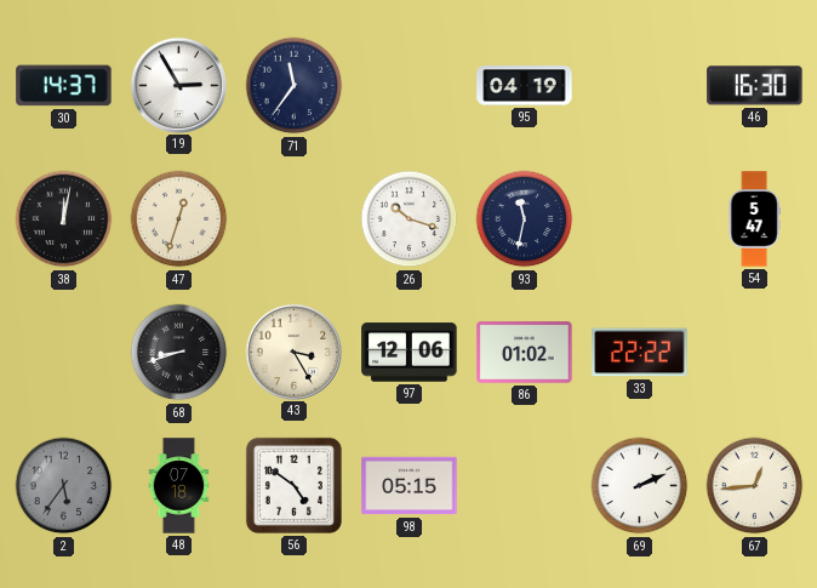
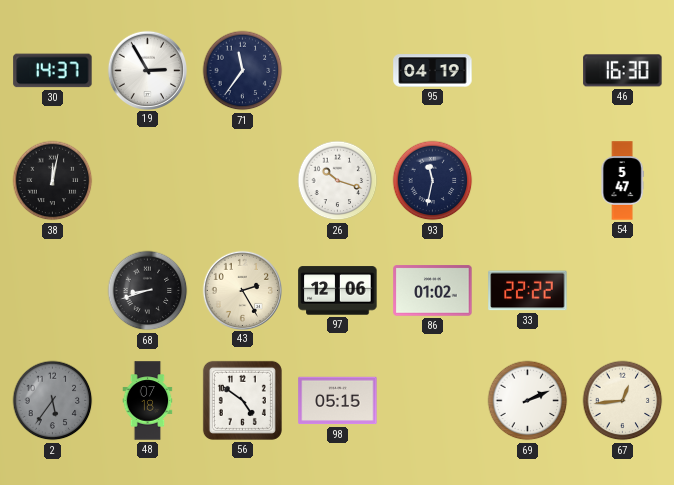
47: 12:33 -> none
43: 3:25 -> 2:25
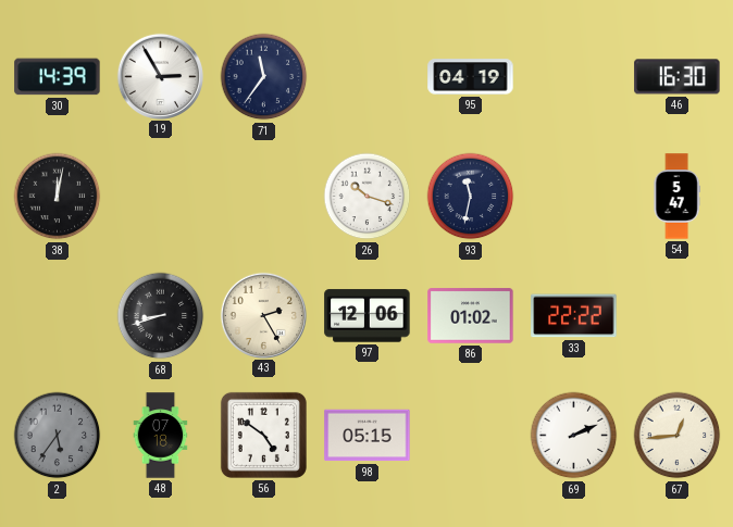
30: 14:37 -> 14:39
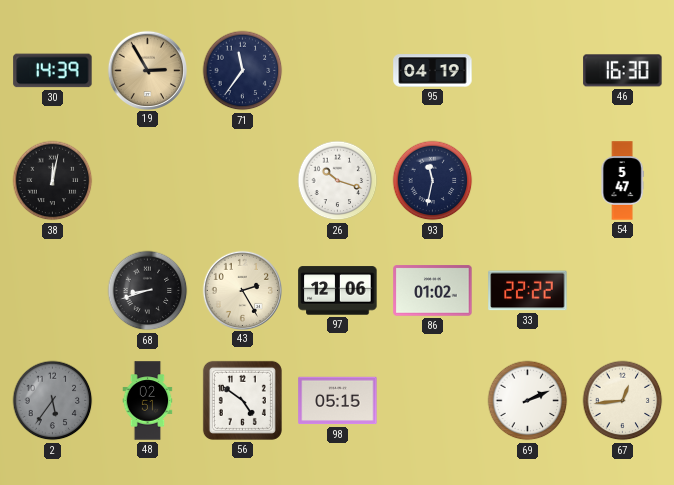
19 dial: white -> champagne
48: 07:18 -> 02:51
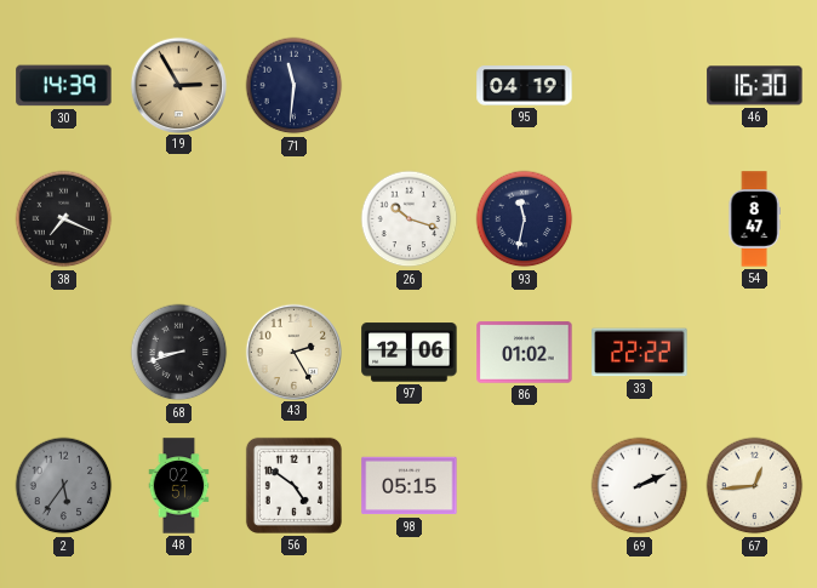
71: 11:36 -> 11:31
38: 12:02 -> 7:19
54: 5:47 -> 8:47
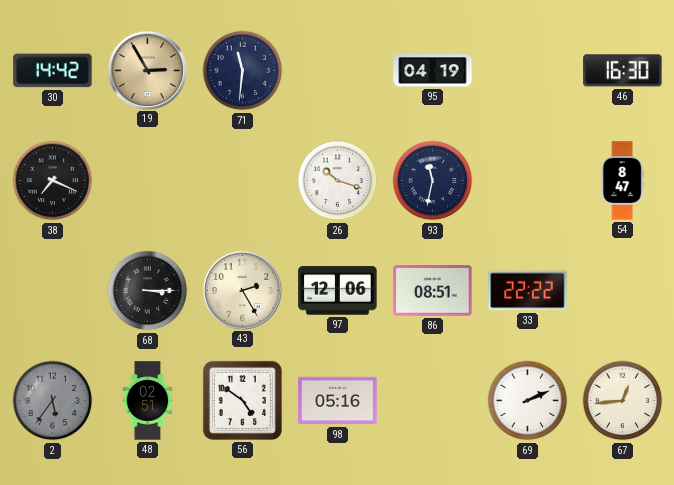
30: 14:39 -> 14:42
68: 8:42 -> 3:15
86: 01:02 -> 08:51
98: 05:15 -> 05:16
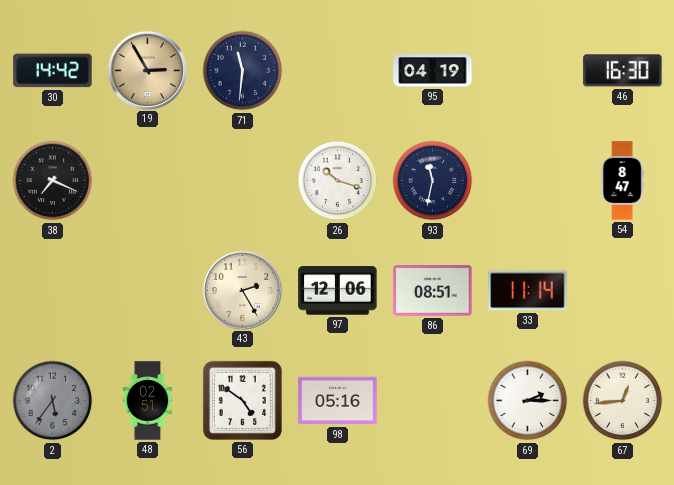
68: 3:15 -> none
33: 22:22 -> 11:14
69: 2:11 -> 2:15
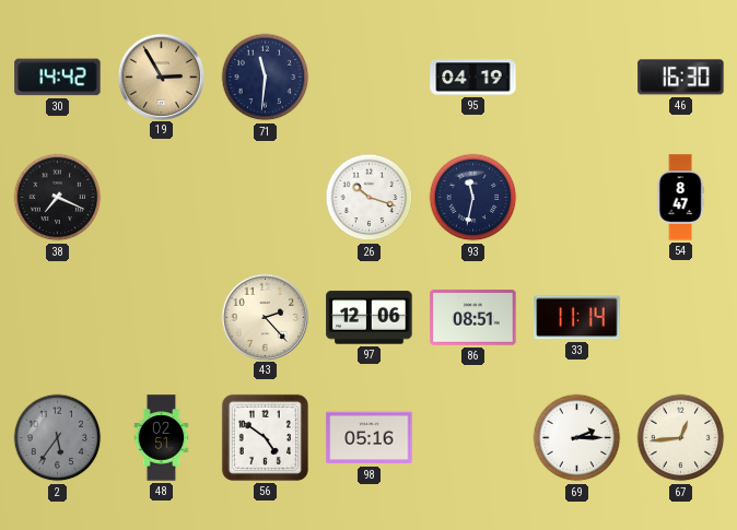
43: 2:25 -> 2:23
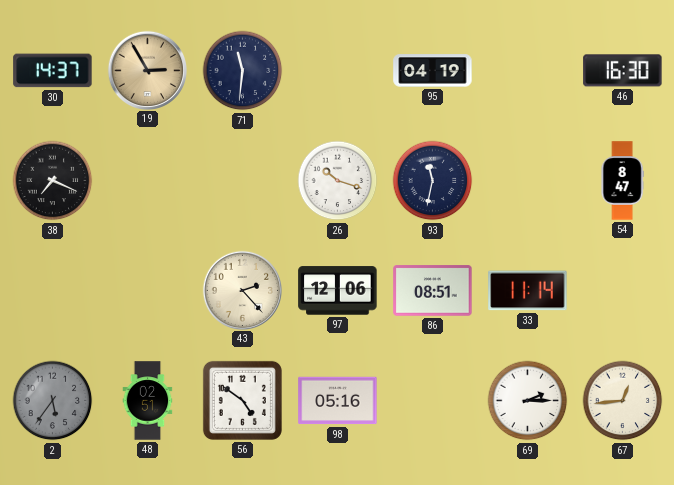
30: 14:42 -> 14:37
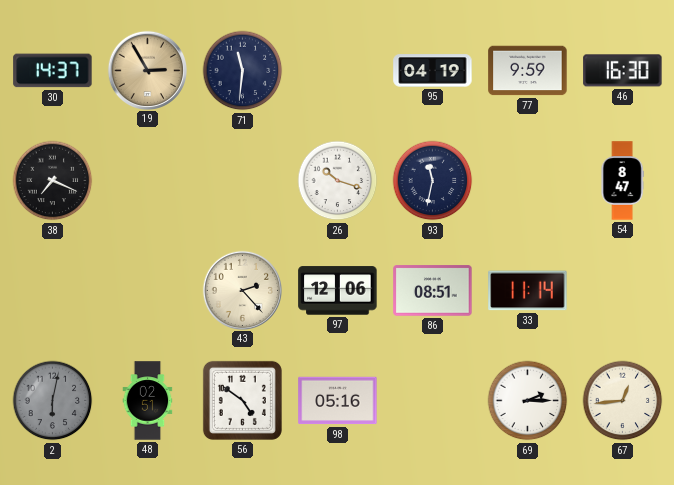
77: none -> 9:59
2: 5:36 -> 6:02
